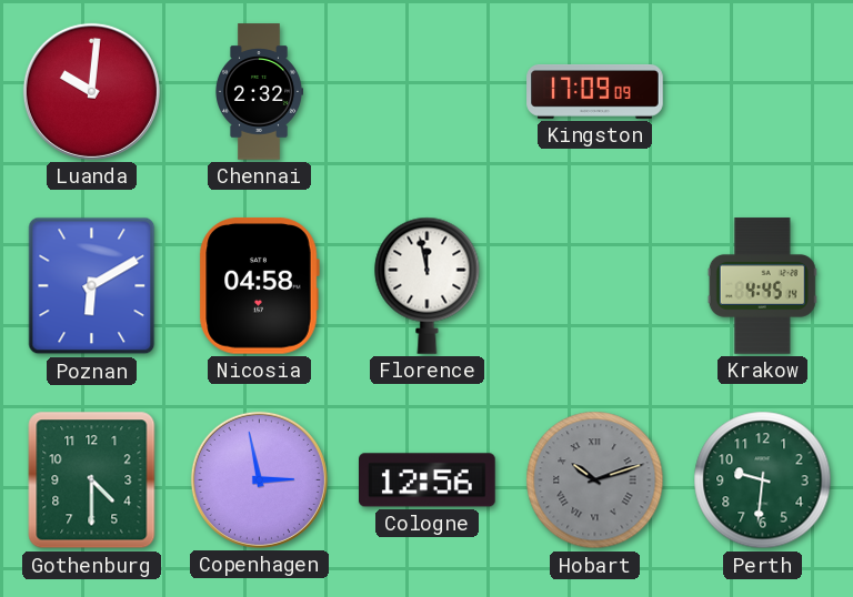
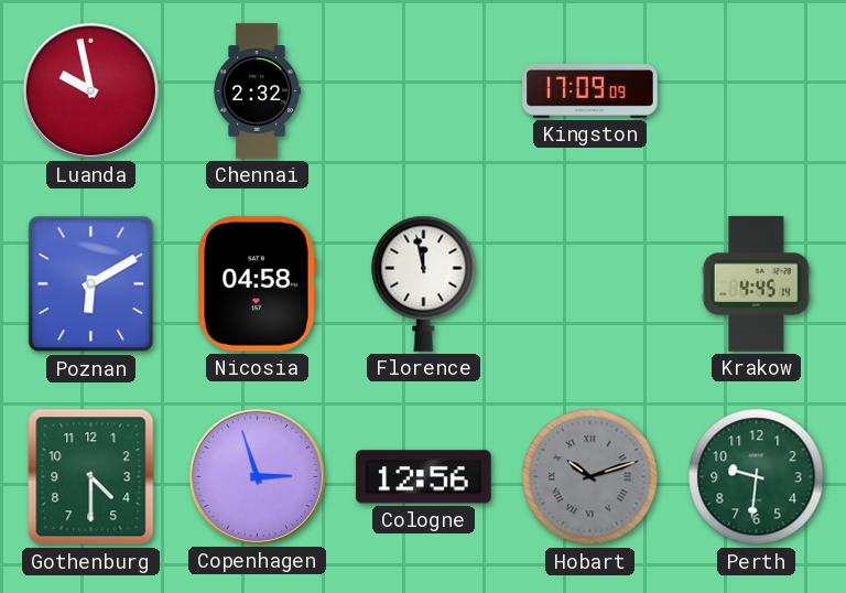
Luanda: 10:01 -> 9:58
Copenhagen: 2:58 -> 2:57
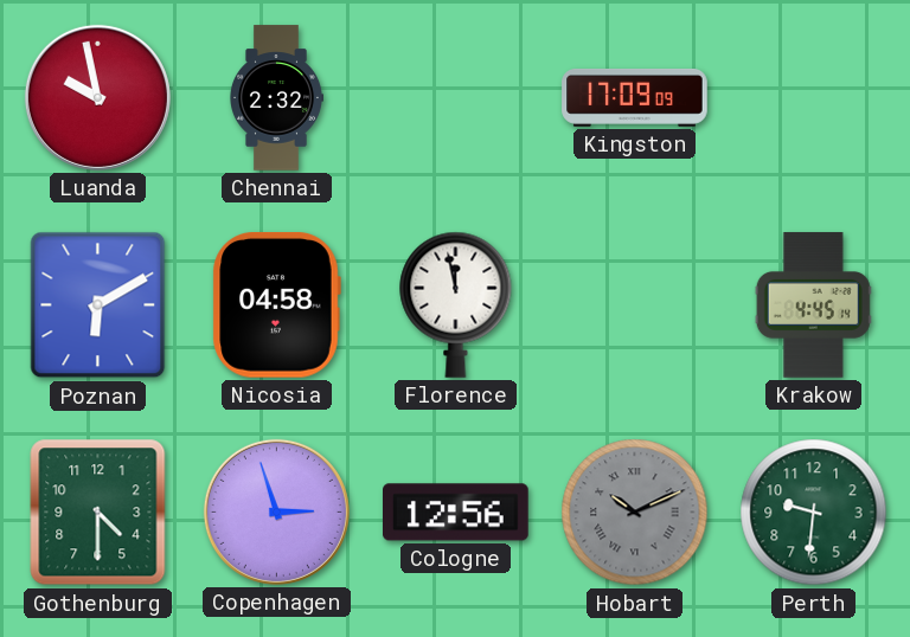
Hobart: 10:12 -> 10:11
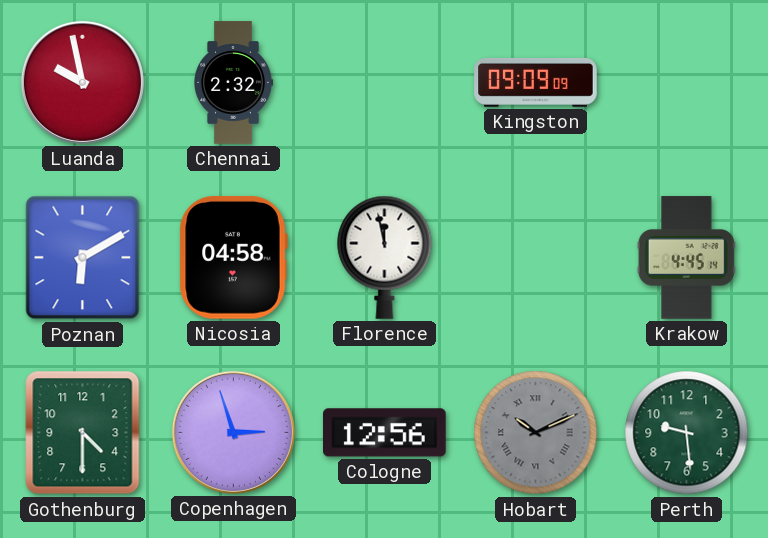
Kingston: 17:09 -> 09:09
Perth: 9:31 -> 9:29
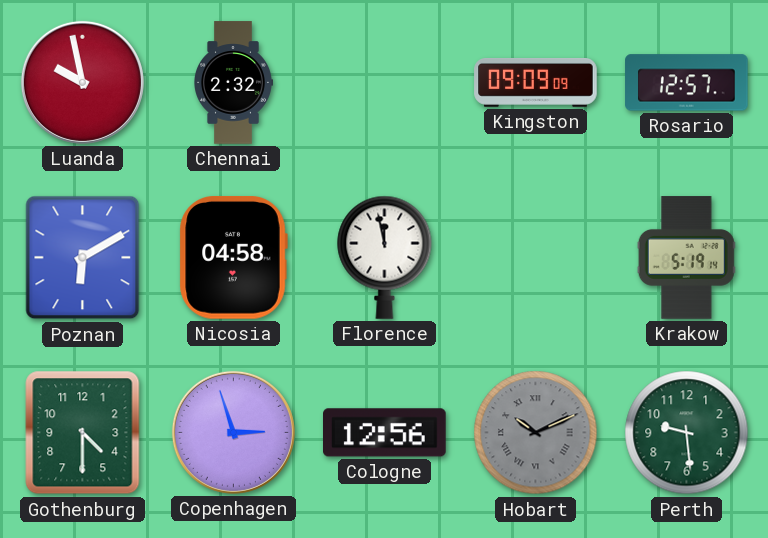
Rosario: none -> 12:57
Krakow: 4:45 -> 5:19
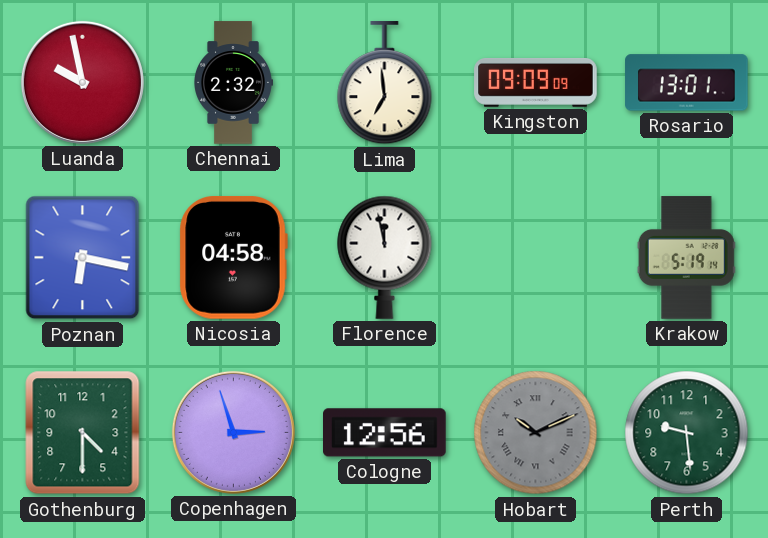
Lima: none -> 6:59
Rosario: 12:57 -> 13:01
Poznan: 6:10 -> 6:17
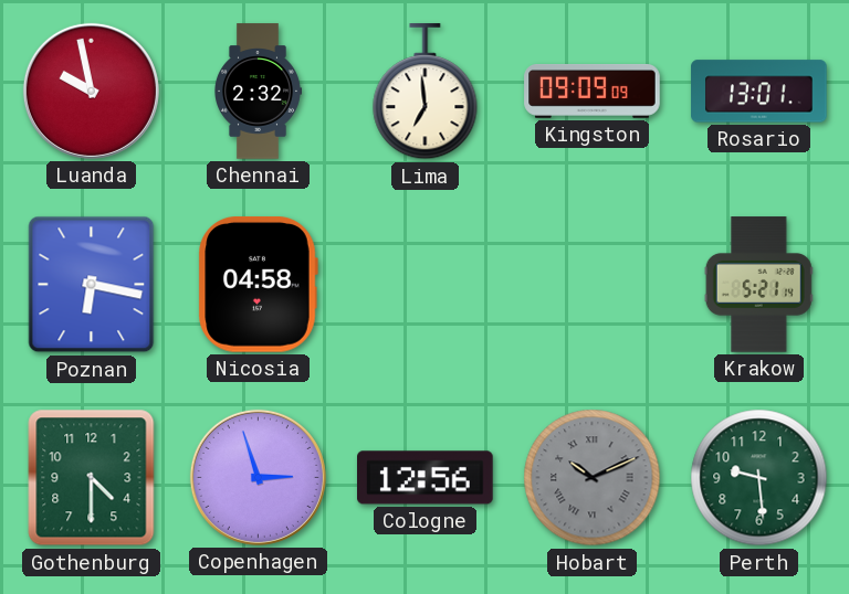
Florence: 11:58 -> none
Krakow: 5:19 -> 5:21
